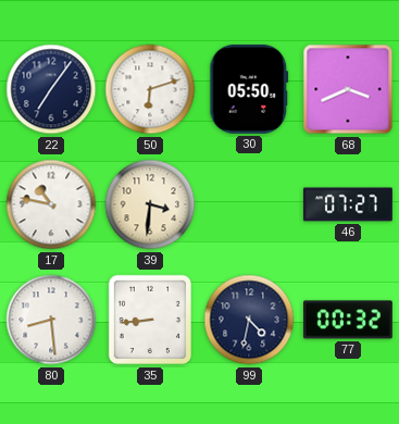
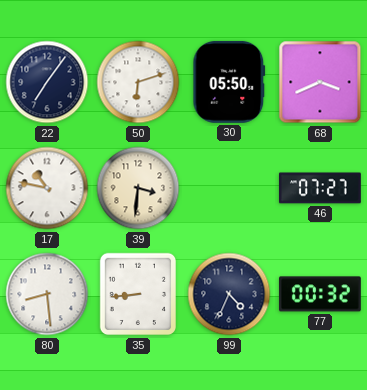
99: 4:32 -> 4:34
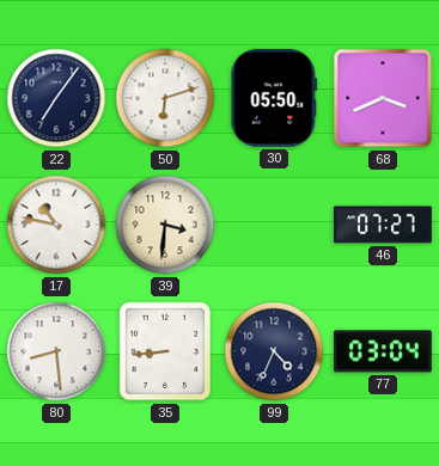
77: 00:32 -> 03:04
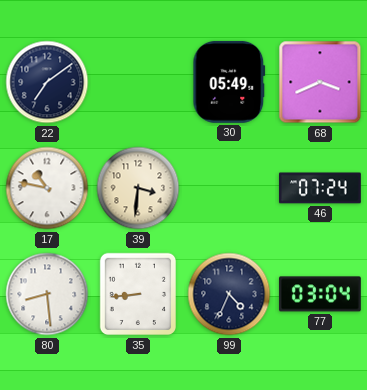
22: 7:06 -> 7:09
50: 6:12 -> none
30: 05:50 -> 05:49
46: 07:27 -> 07:24
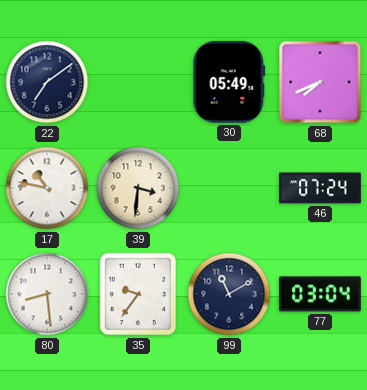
68: 3:41 -> 7:41
35: 8:44 -> 9:36
99: 4:34 -> 11:10
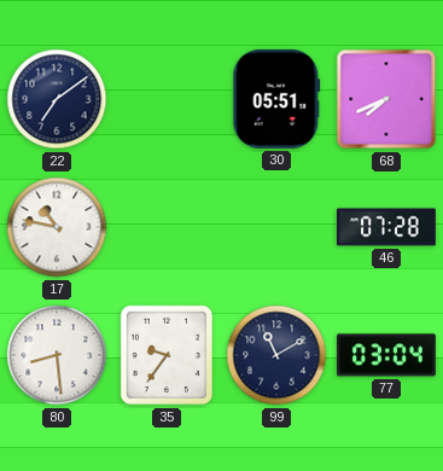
30: 05:49 -> 05:51
39: 3:31 -> none
46: 07:24 -> 07:28
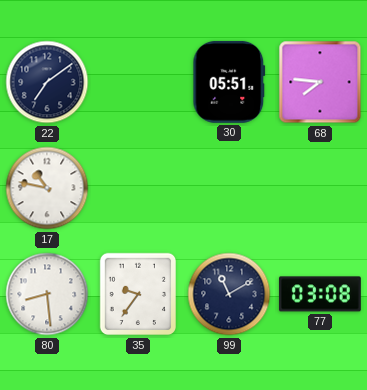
68: 7:41 -> 7:46
46: 07:28 -> none
77: 03:04 -> 03:08
